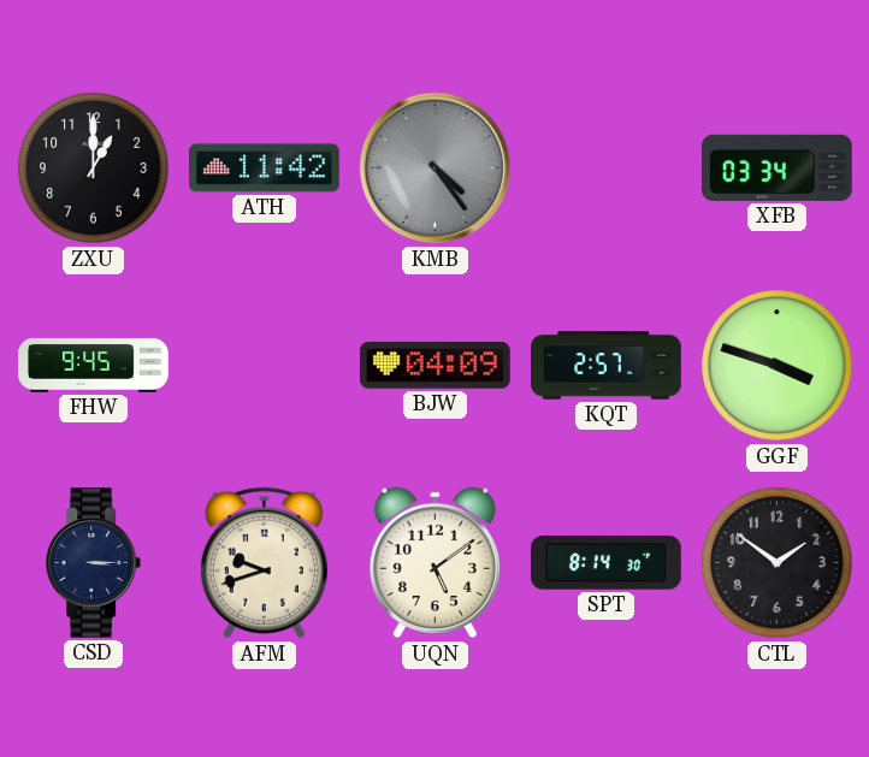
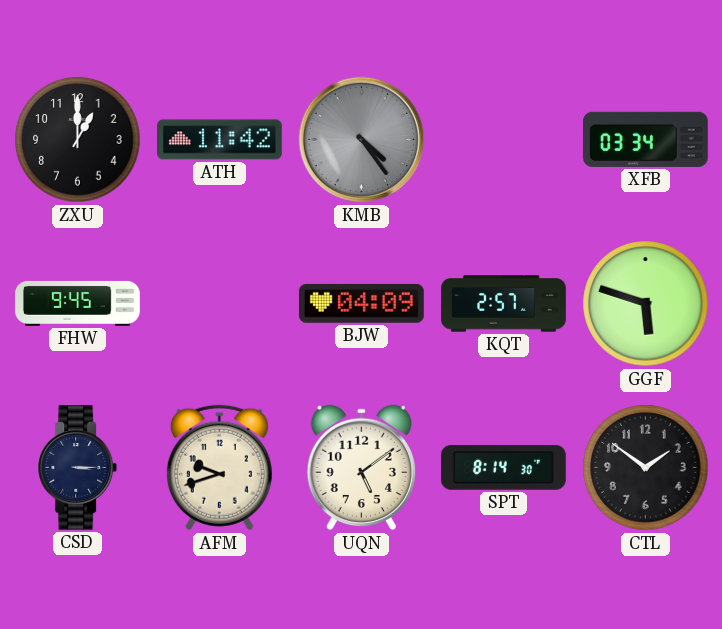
GGF: 3:48 -> 5:48
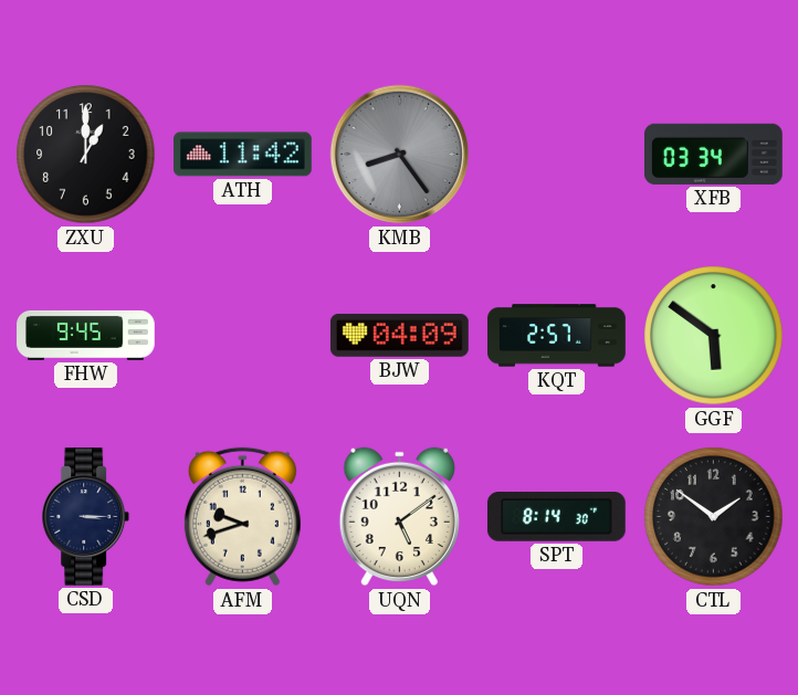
KMB: 4:24 -> 8:24
GGF: 5:48 -> 5:51
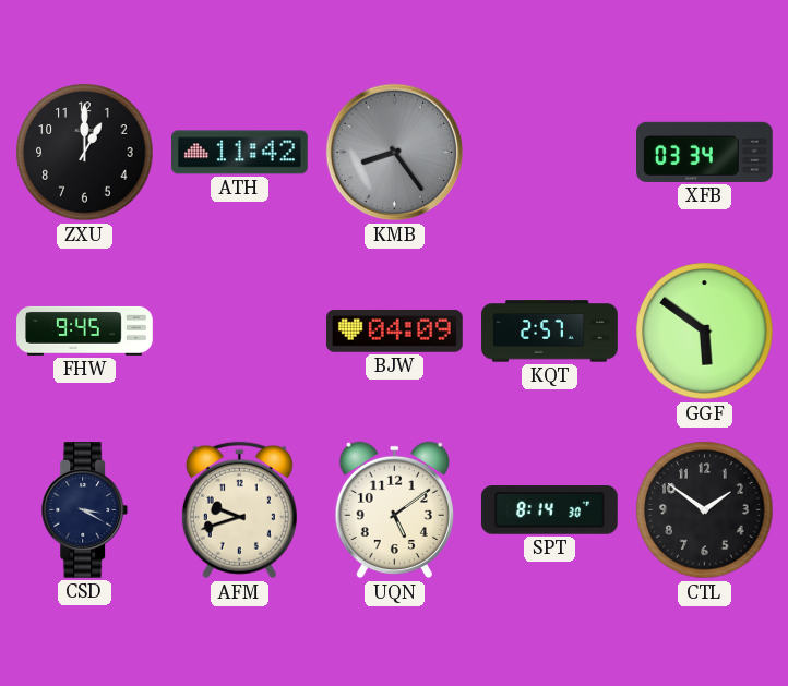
CSD: 3:15 -> 3:20
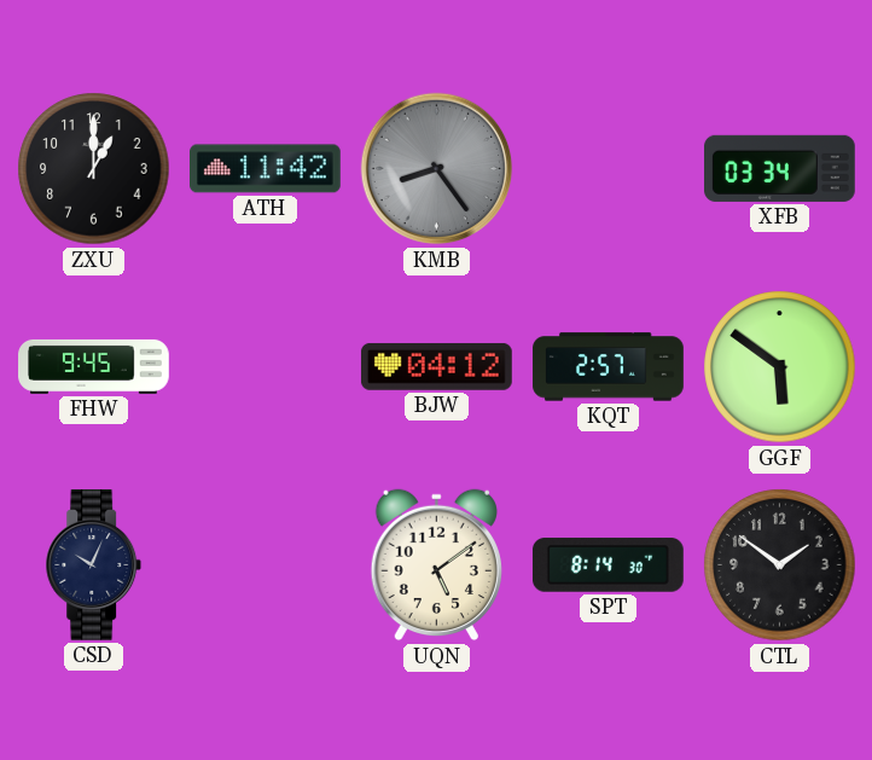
BJW: 04:09 -> 04:12
CSD: 3:20 -> 10:04
AFM: 9:42 -> none
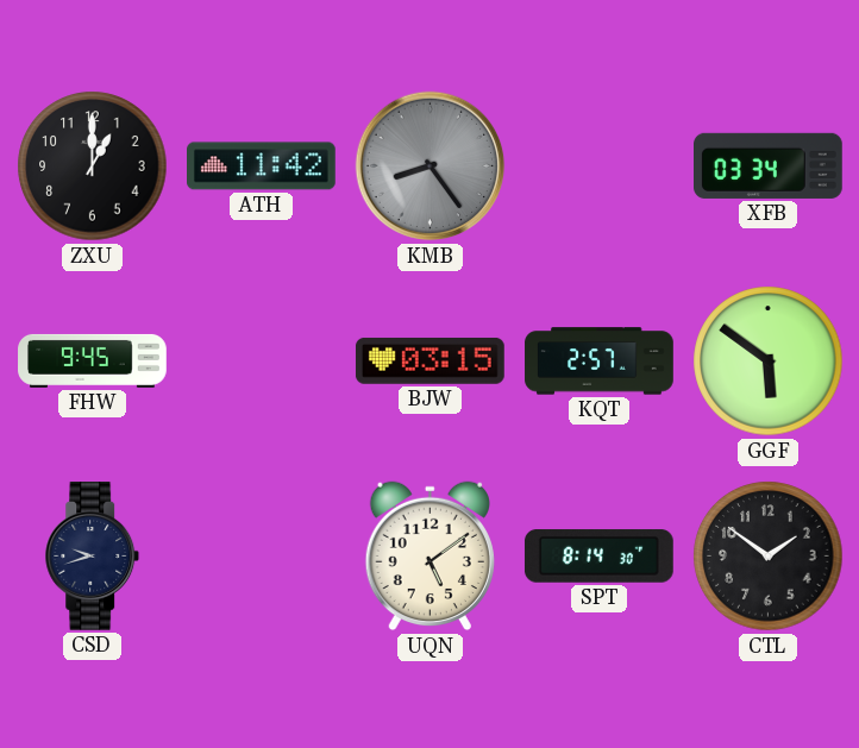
BJW: 04:12 -> 03:15
CSD: 10:04 -> 9:42
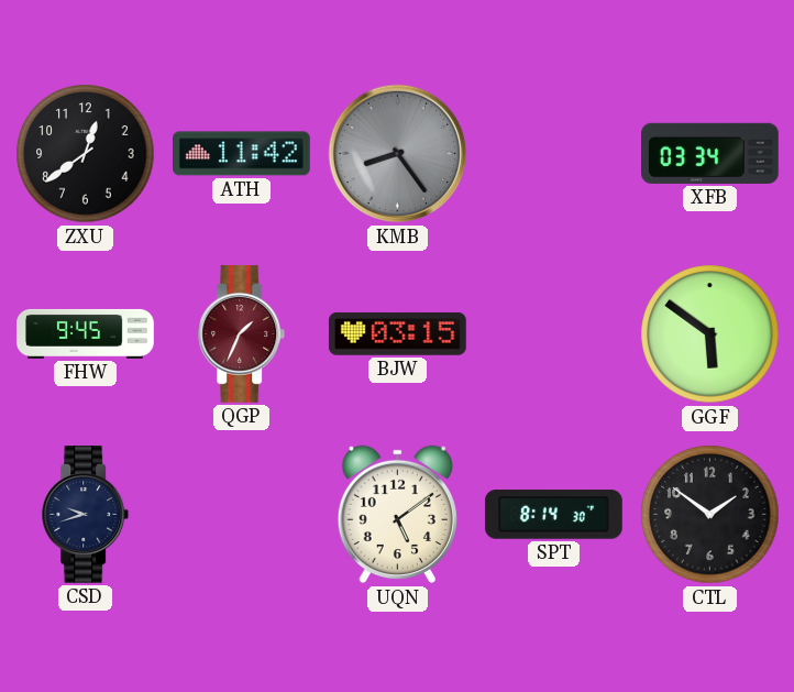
ZXU: 1:00 -> 12:39
QGP: none -> 1:34
KQT: 2:57 -> none
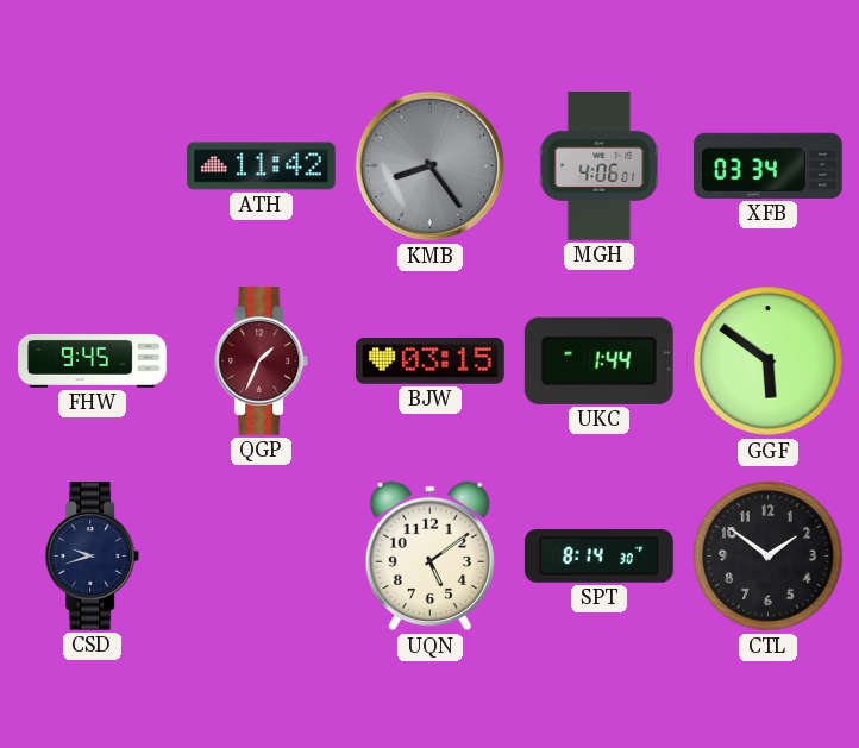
ZXU: 12:39 -> none
MGH: none -> 4:06
UKC: none -> 1:44
